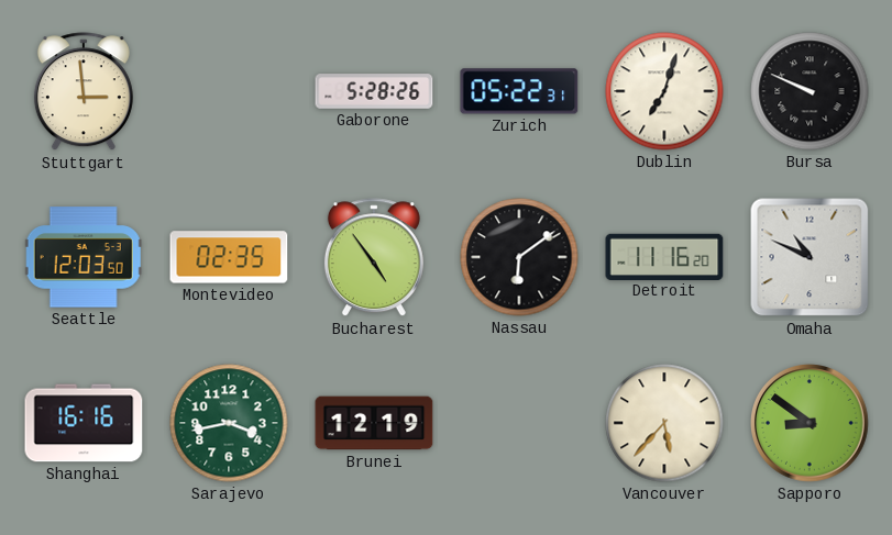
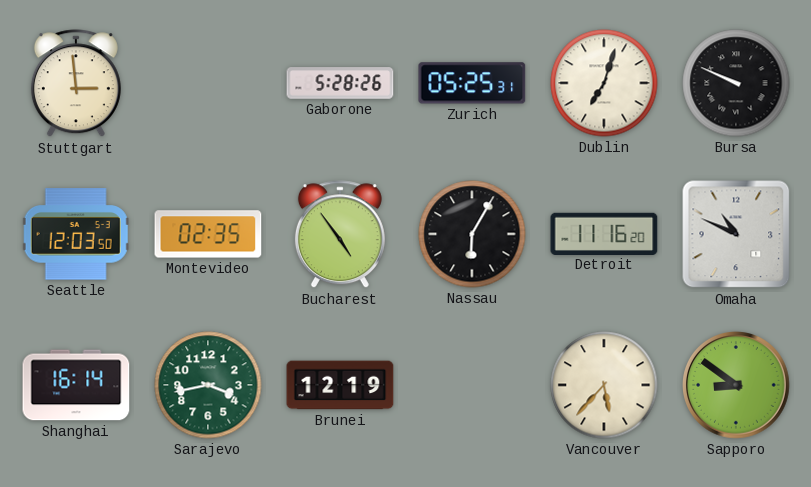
Zurich: 05:22 -> 05:25
Nassau: 6:09 -> 6:05
Shanghai: 16:16 -> 16:14
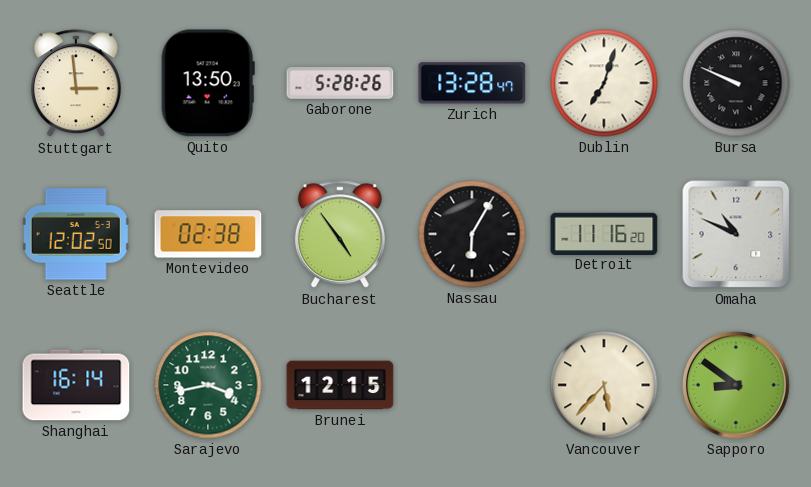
Quito: none -> 13:50
Zurich: 05:25 -> 13:28
Seattle: 12:03 -> 12:02
Montevideo: 02:35 -> 02:38
Brunei: 12:19 -> 12:15
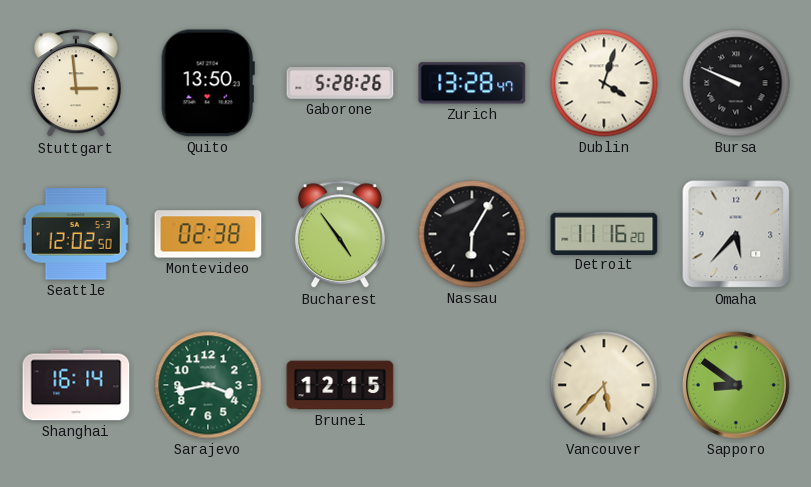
Dublin: 7:03 -> 4:03
Omaha: 10:49 -> 5:37
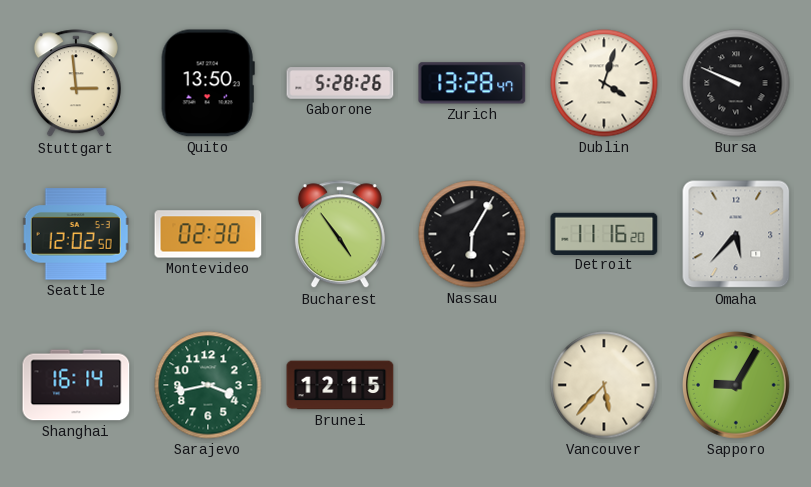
Montevideo: 02:38 -> 02:30
Sapporo: 8:51 -> 9:05
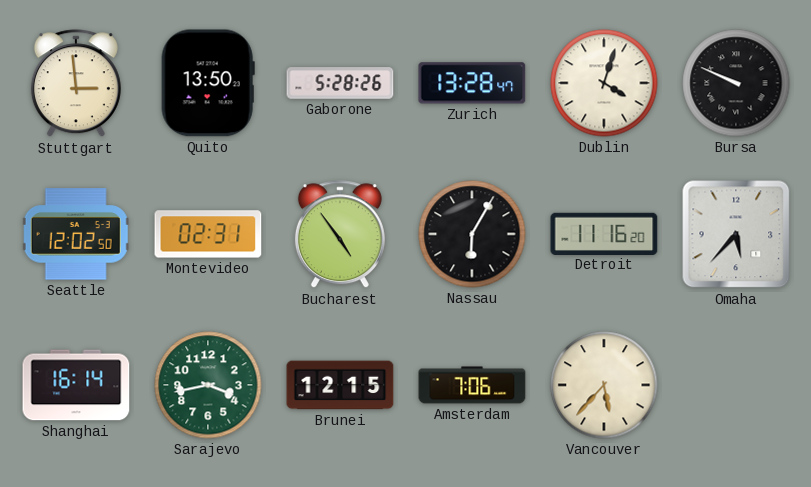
Montevideo: 02:30 -> 02:31
Amsterdam: none -> 7:06
Sapporo: 9:05 -> none
